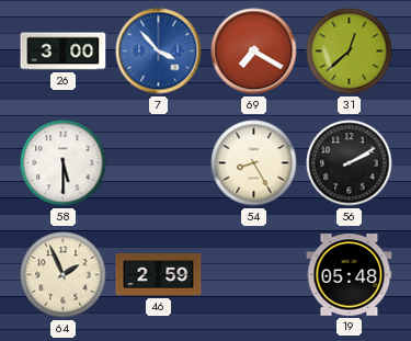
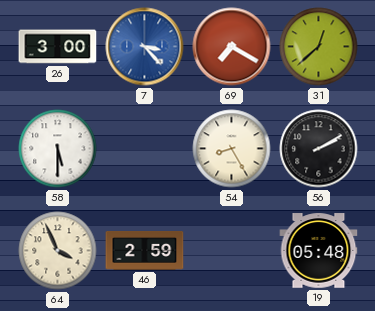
7: 3:53 -> 3:23
64: 1:56 -> 3:56
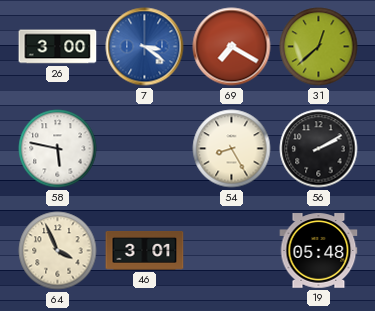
7: 3:23 -> 3:21
58: 5:30 -> 5:47
46: 2:59 -> 3:01
